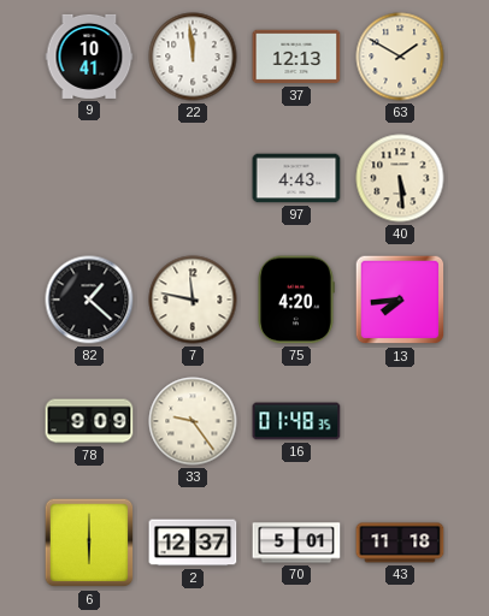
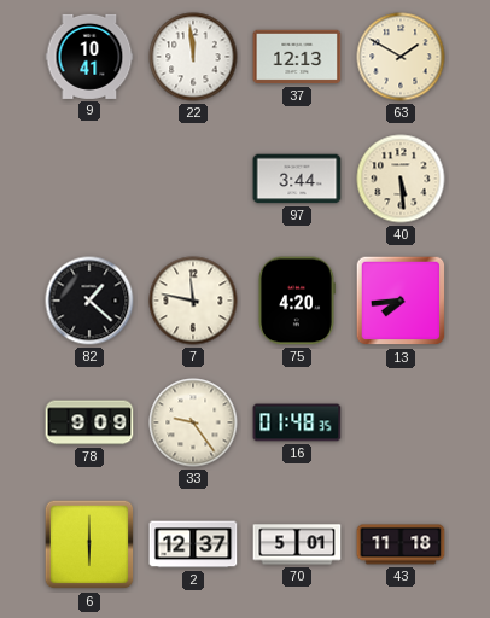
97: 4:43 -> 3:44
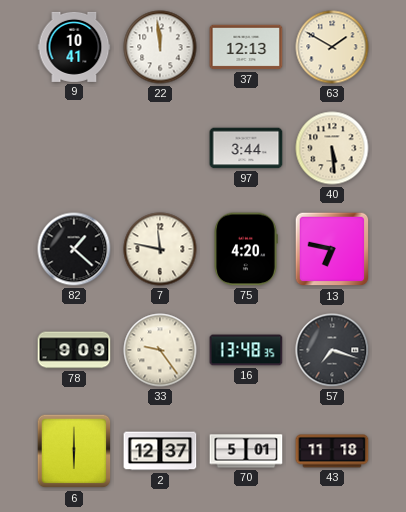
13: 7:44 -> 6:47
16: 01:48 -> 13:48
57: none -> 7:18
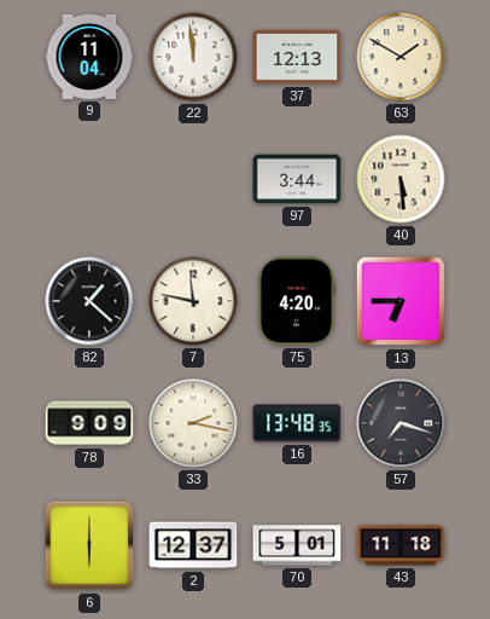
9: 10:41 -> 11:04
13: 6:47 -> 6:45
33: 9:24 -> 2:17
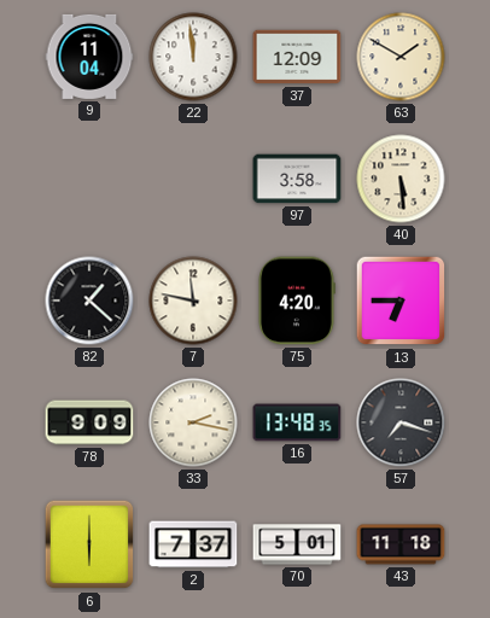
37: 12:13 -> 12:09
97: 3:44 -> 3:58
2: 12:37 -> 7:37
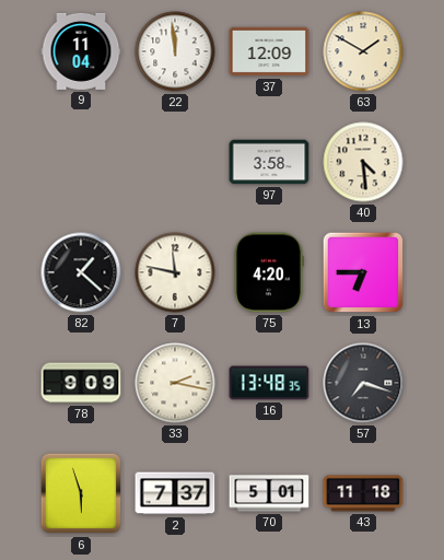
40: 5:29 -> 4:29
6: 6:00 -> 5:57
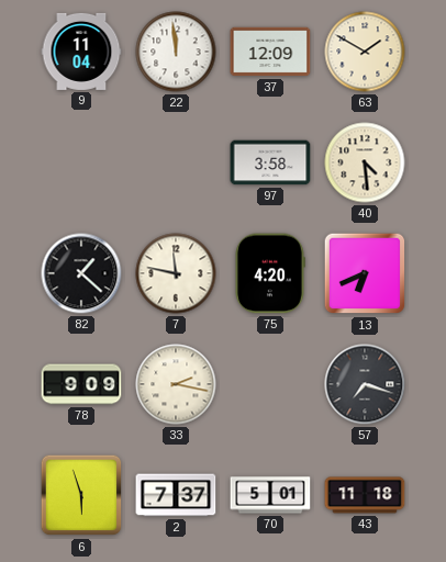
13: 6:45 -> 6:41
16: 13:48 -> none
